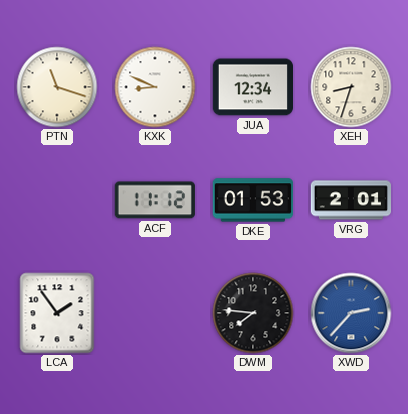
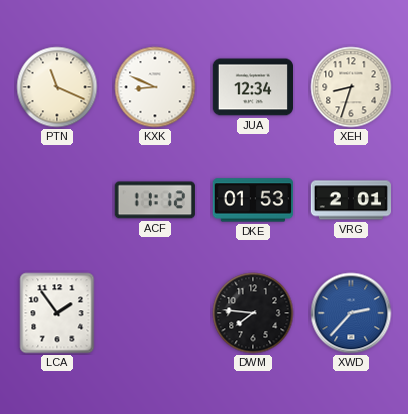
PTN: 11:18 -> 11:19
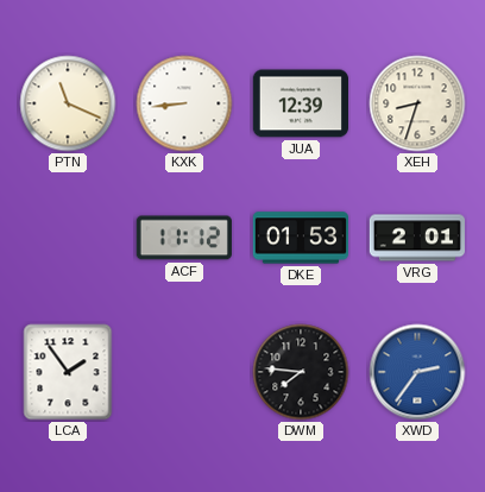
KXK: 8:49 -> 8:44
JUA: 12:34 -> 12:39
XWD: 2:37 -> 2:36
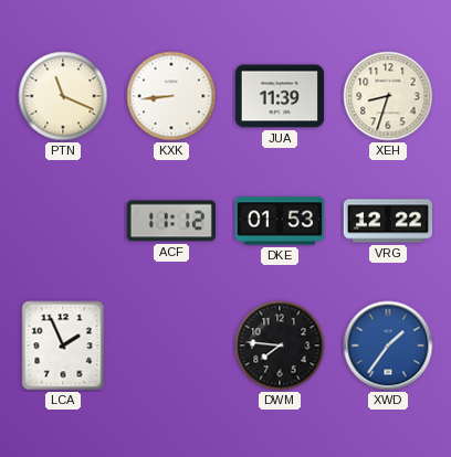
JUA: 12:39 -> 11:39
VRG: 2:01 -> 12:22
LCA: 1:54 -> 1:56
XWD: 2:36 -> 1:36
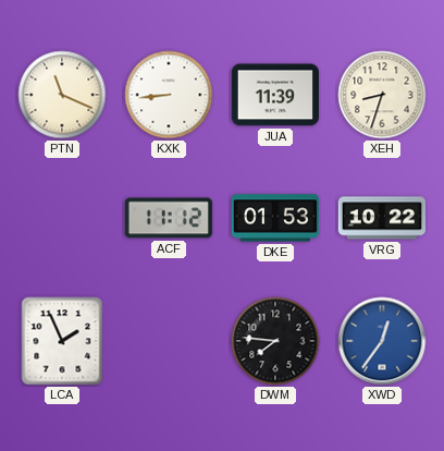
VRG: 12:22 -> 10:22
XWD: 1:36 -> 12:36
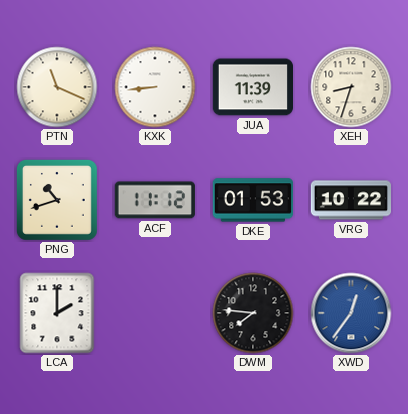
PNG: none -> 10:42
LCA: 1:56 -> 2:00
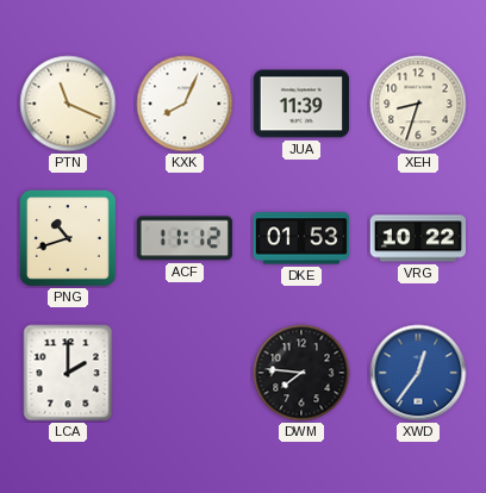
KXK: 8:44 -> 8:04
